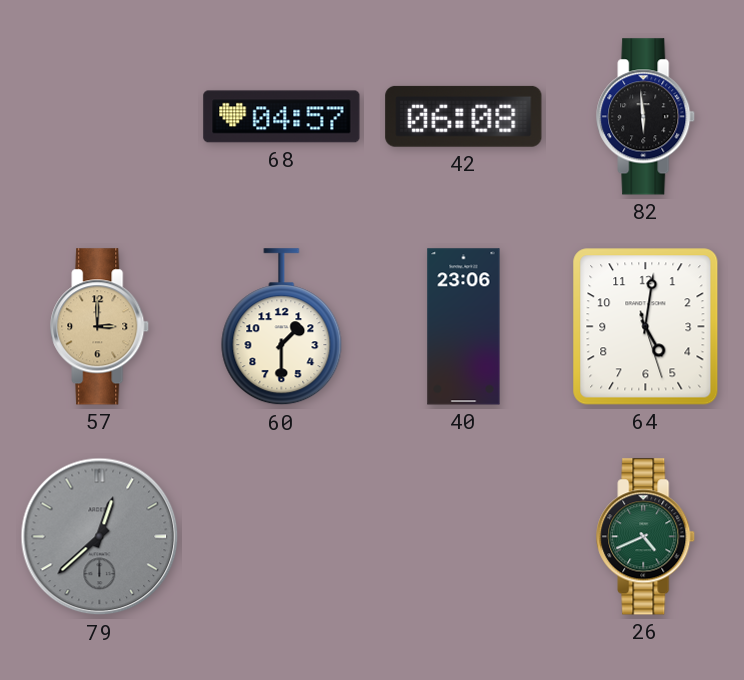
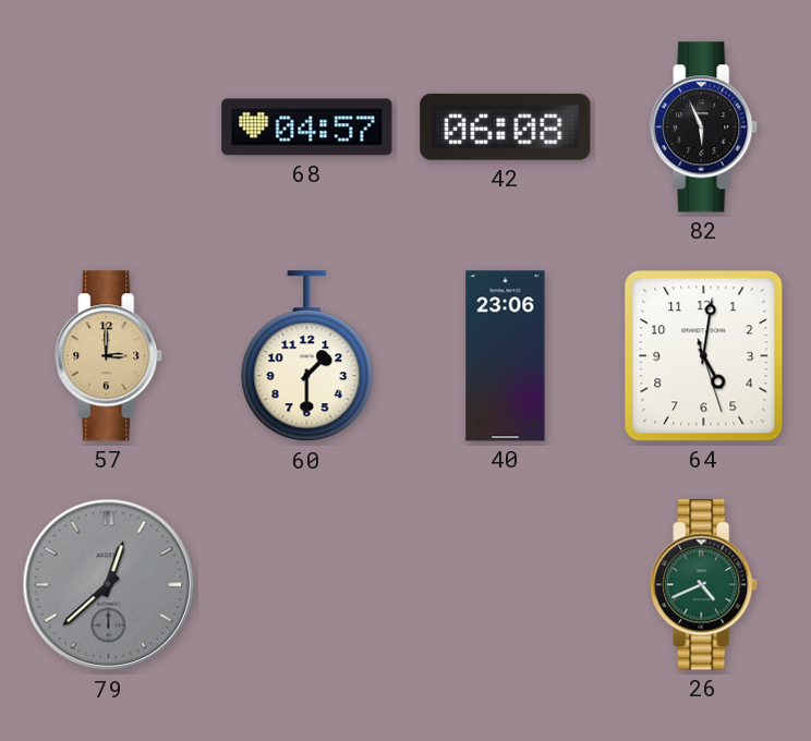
82: 5:59 -> 5:56
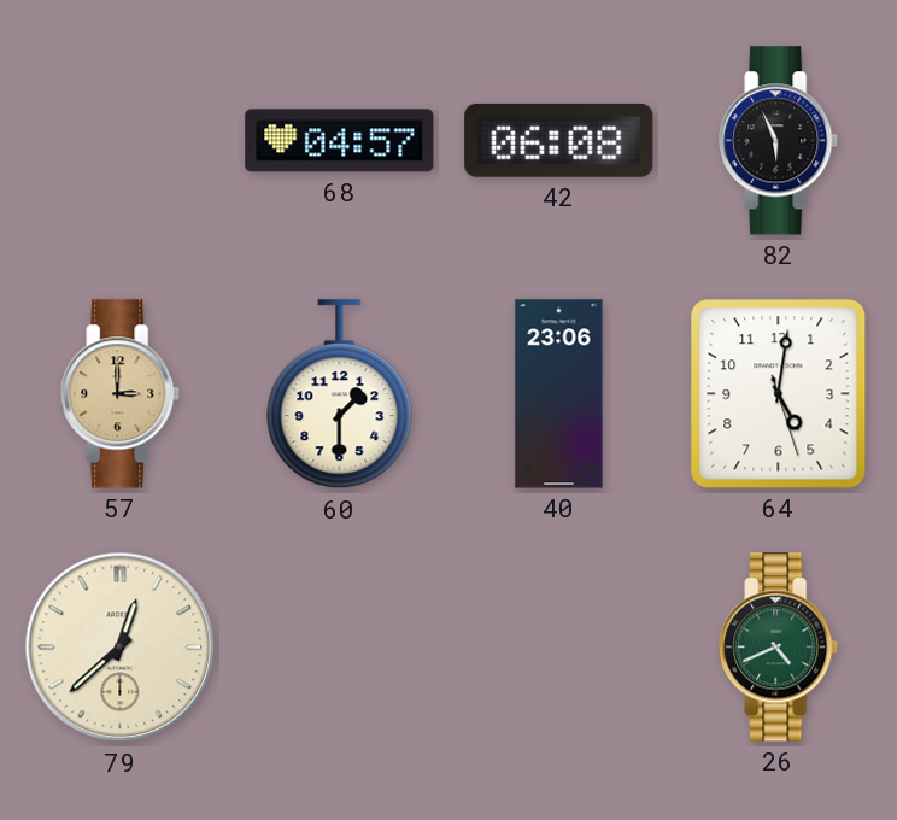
79 dial: grey -> cream
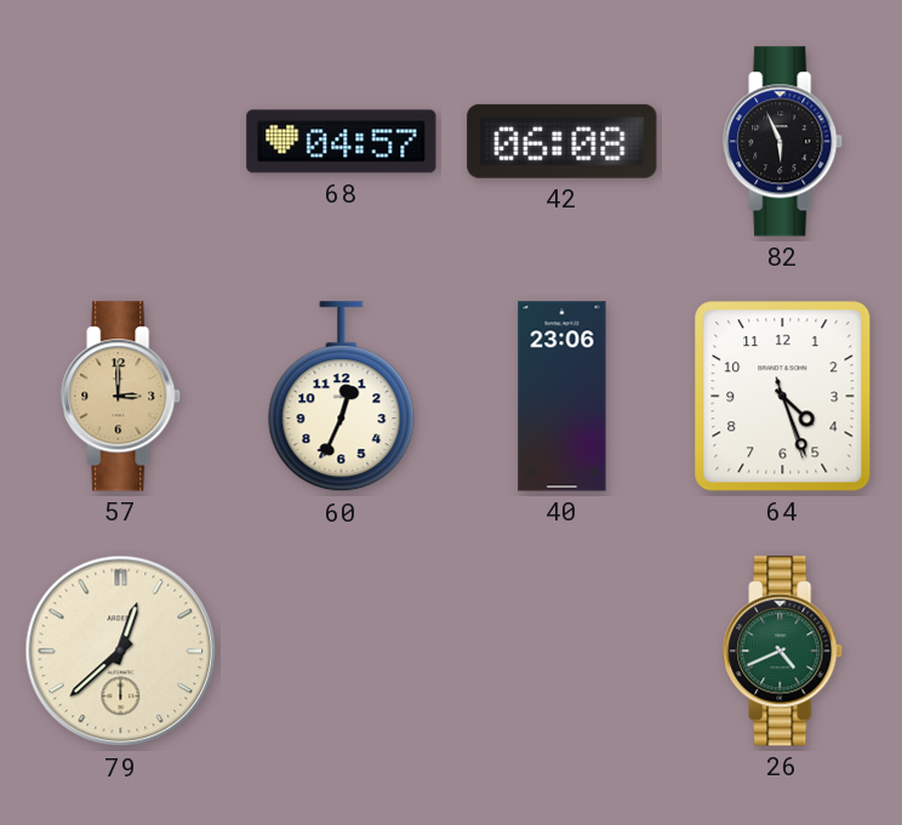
60: 1:30 -> 12:34
64: 5:01 -> 4:26
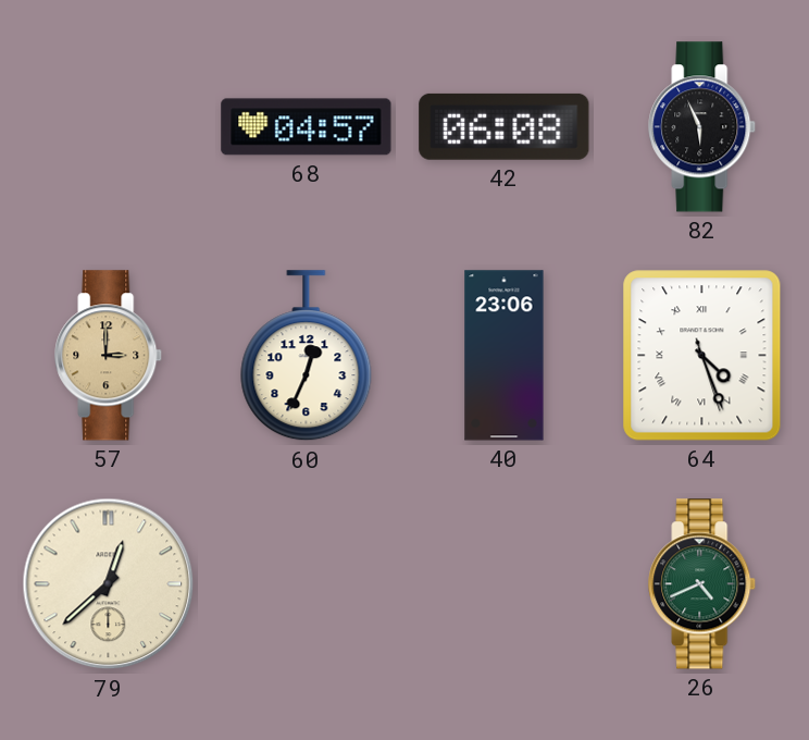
64 numerals: Arabic -> Roman
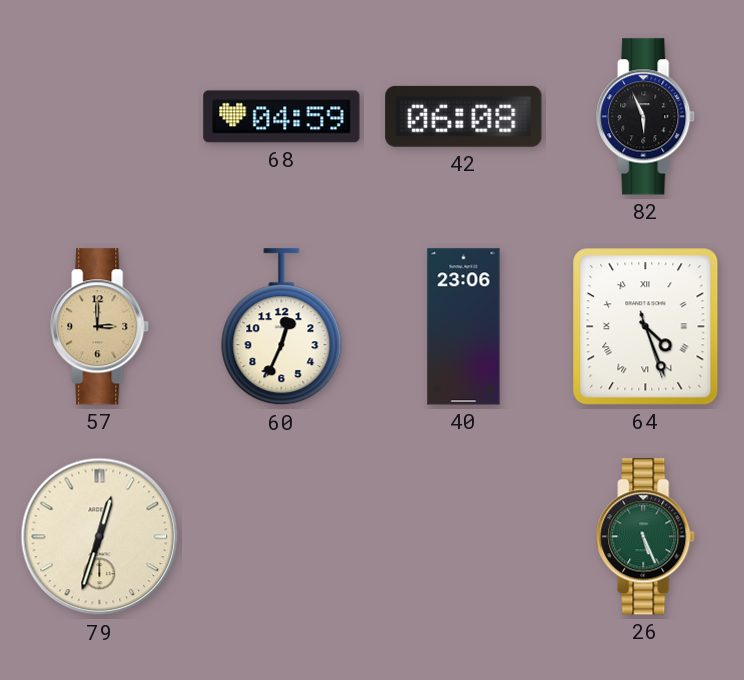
68: 04:57 -> 04:59
79: 12:38 -> 12:33
26: 4:41 -> 5:26
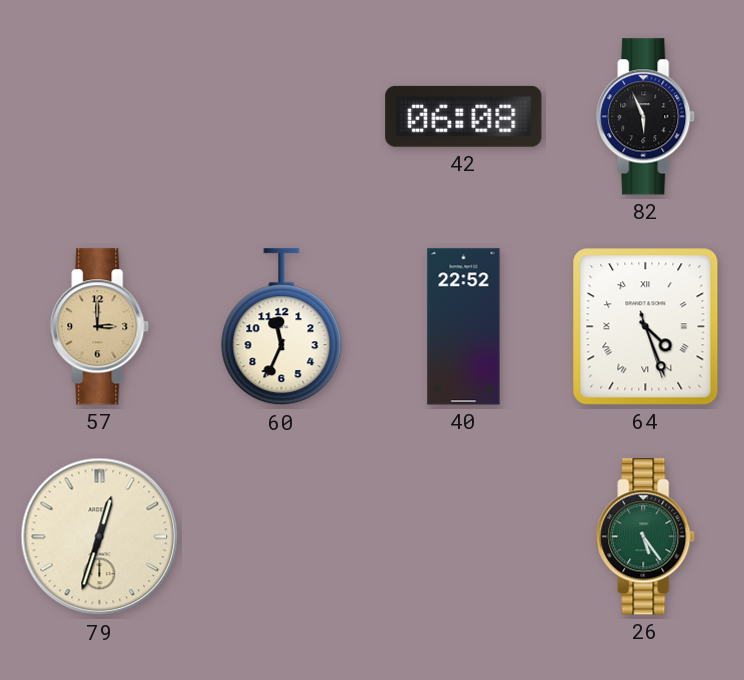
68: 04:59 -> none
60: 12:34 -> 11:34
40: 23:06 -> 22:52
26: 5:26 -> 5:24
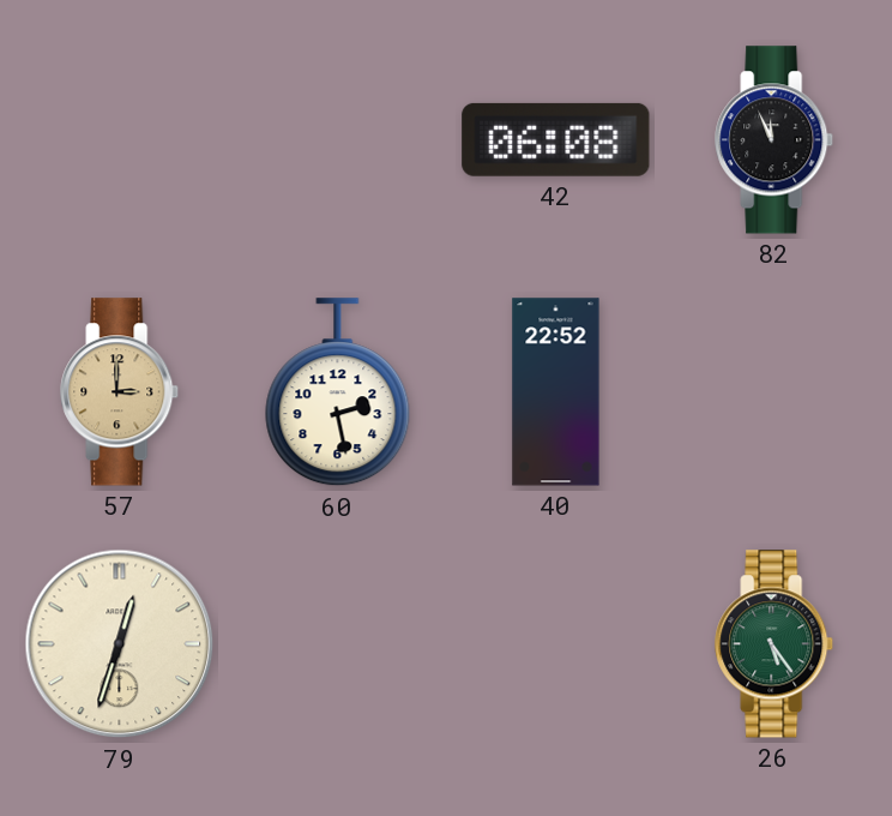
82: 5:56 -> 11:56
60: 11:34 -> 2:28
64: 4:26 -> none
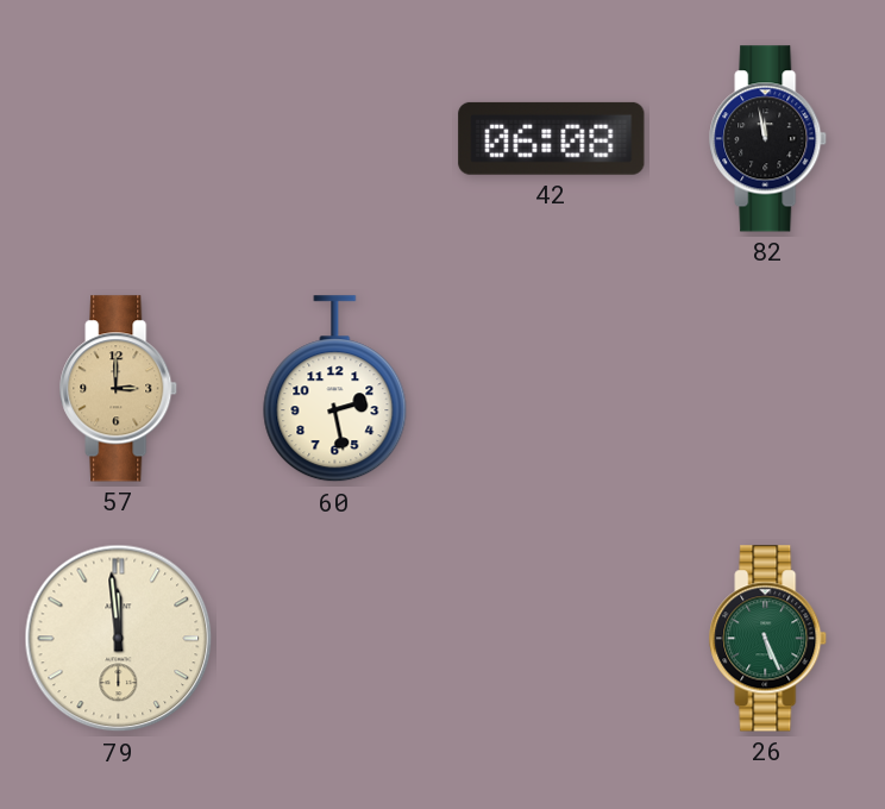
82: 11:56 -> 11:58
40: 22:52 -> none
79: 12:33 -> 11:59
26: 5:24 -> 5:26
